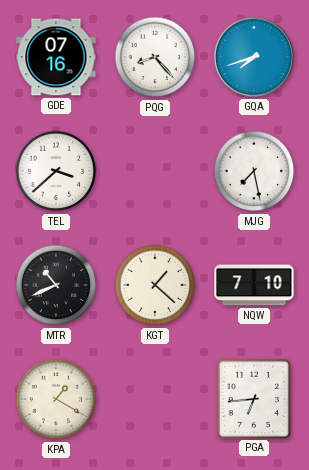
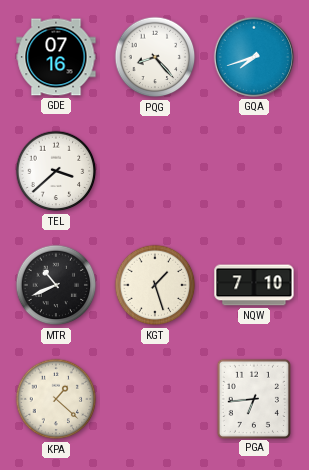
MJG: 7:28 -> none
KGT: 1:22 -> 1:27
KPA: 1:20 -> 1:22
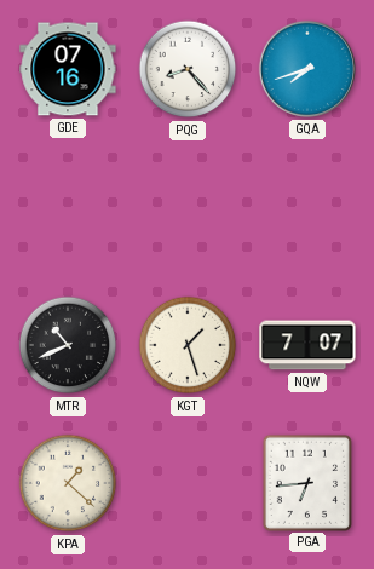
TEL: 3:38 -> none
NQW: 7:10 -> 7:07
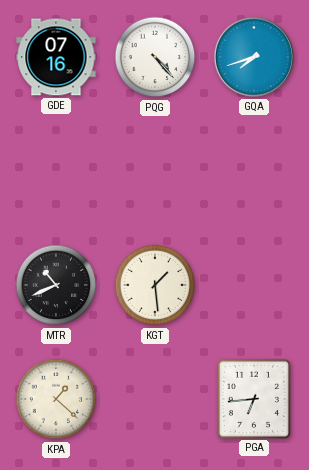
PQG: 8:23 -> 4:23
KGT: 1:27 -> 1:29
NQW: 7:07 -> none
